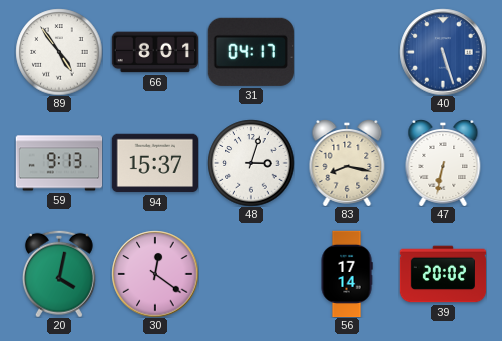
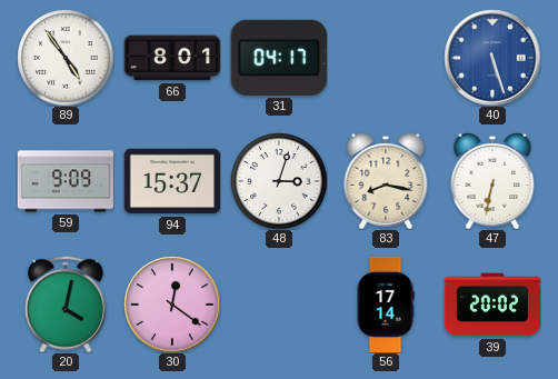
59: 9:13 -> 9:09
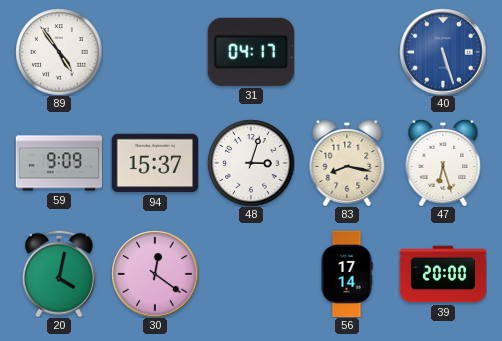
66: 8:01 -> none
47: 6:32 -> 6:27
39: 20:02 -> 20:00
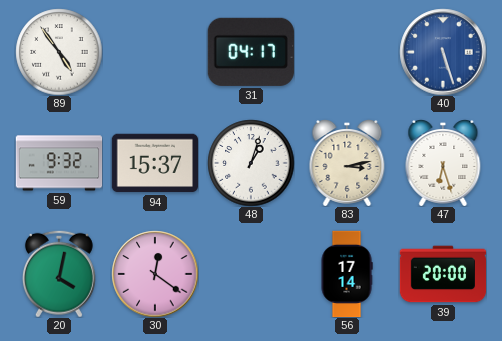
59: 9:09 -> 9:32
48: 3:03 -> 1:03
83: 8:17 -> 3:13
